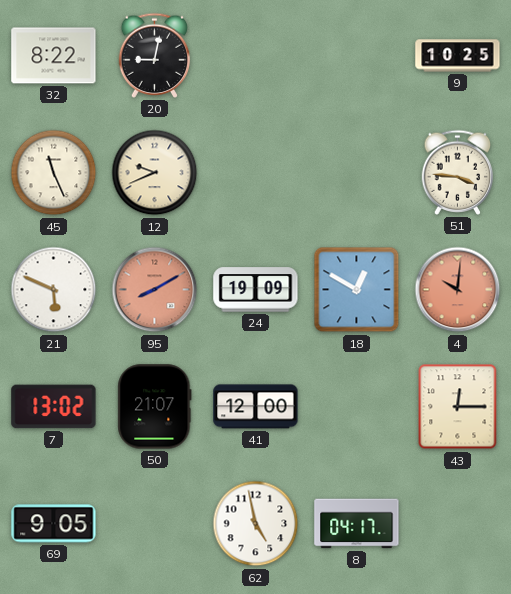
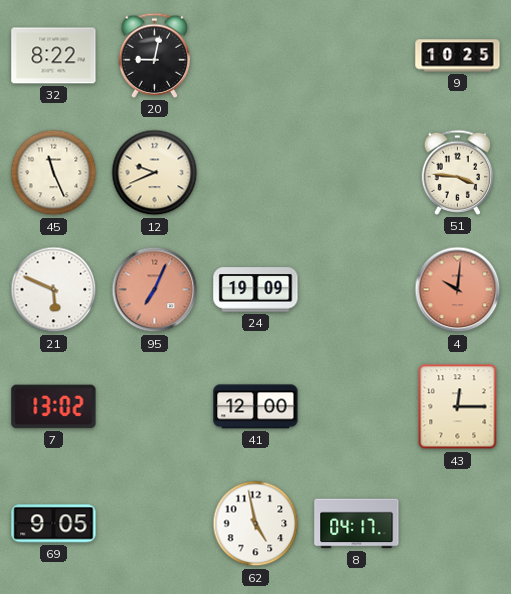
95: 8:10 -> 7:04
18: 12:50 -> none
50: 21:07 -> none
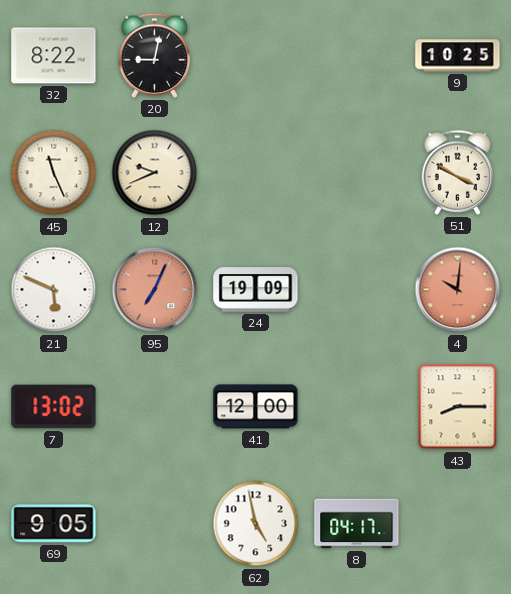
51: 3:46 -> 3:50
43: 12:15 -> 8:15
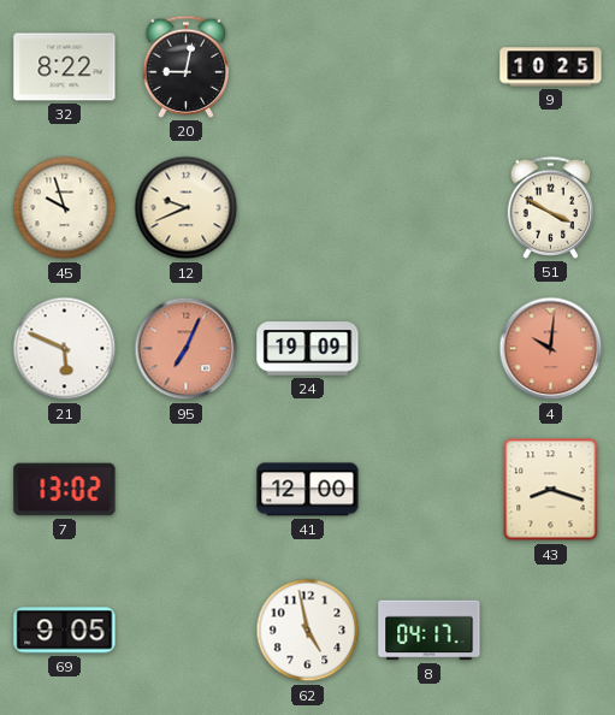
45: 11:26 -> 9:57
43: 8:15 -> 8:18
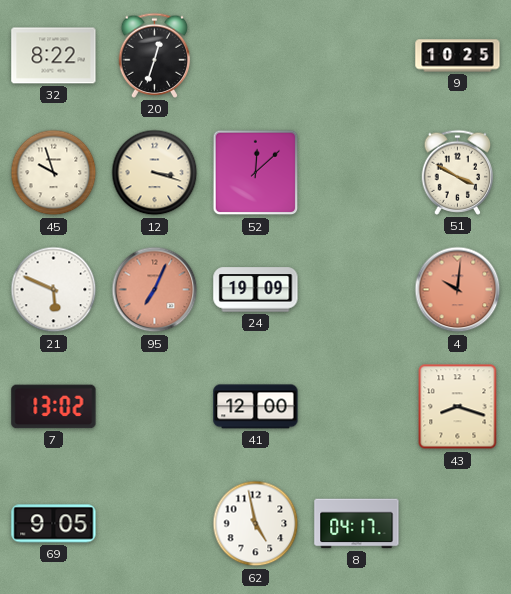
20: 9:02 -> 12:33
12: 9:41 -> 3:18
52: none -> 12:08
